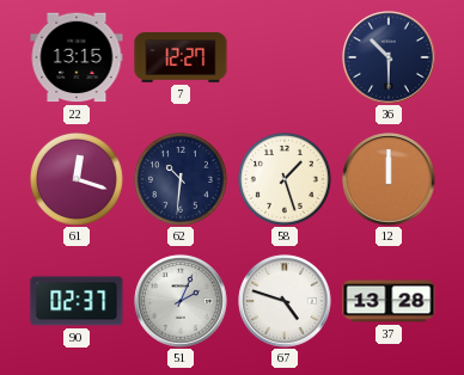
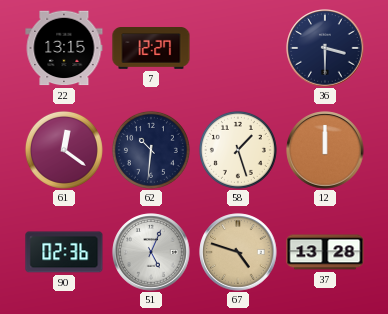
36: 10:30 -> 3:30
61: 12:18 -> 12:21
90: 02:37 -> 02:36
51: 2:04 -> 5:04
67 dial: white -> champagne
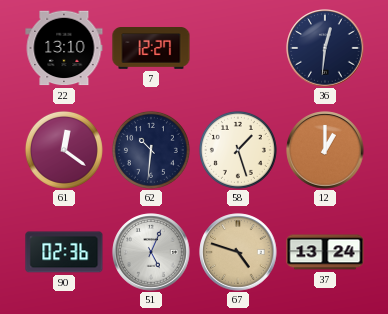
22: 13:15 -> 13:10
36: 3:30 -> 12:31
12: 12:00 -> 1:00
37: 13:28 -> 13:24
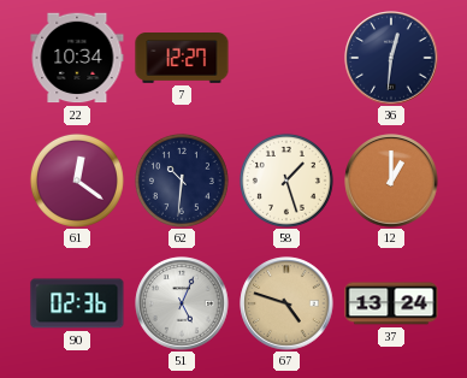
22: 13:10 -> 10:34
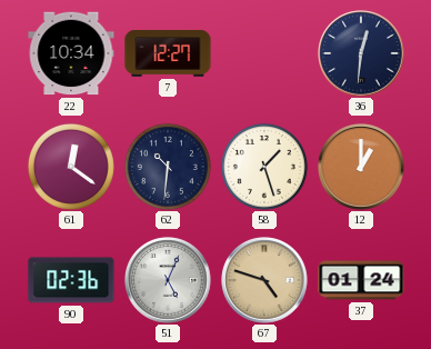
37: 13:24 -> 01:24
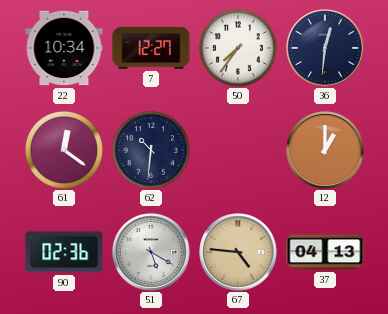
50: none -> 7:36
58: 1:27 -> none
51: 5:04 -> 5:20
67: 4:48 -> 4:46
37: 01:24 -> 04:13
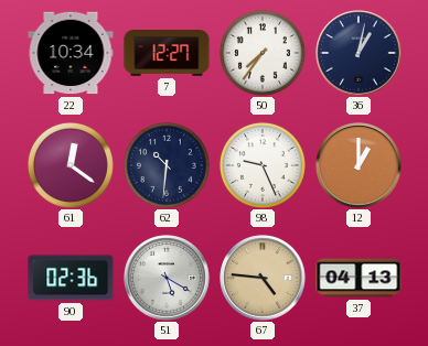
36: 12:31 -> 1:02
98: none -> 9:26
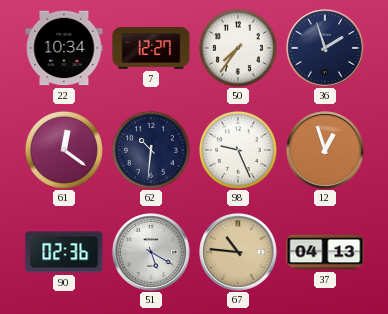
36: 1:02 -> 1:57
12: 1:00 -> 12:57
67: 4:46 -> 10:46
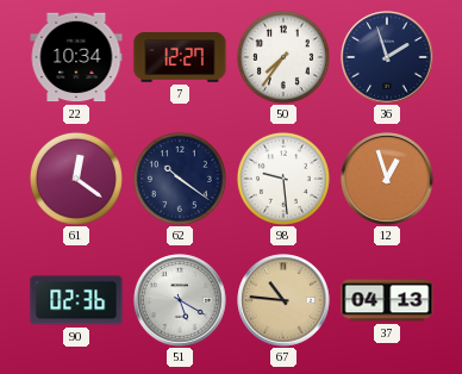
62: 10:31 -> 10:21
98: 9:26 -> 9:29
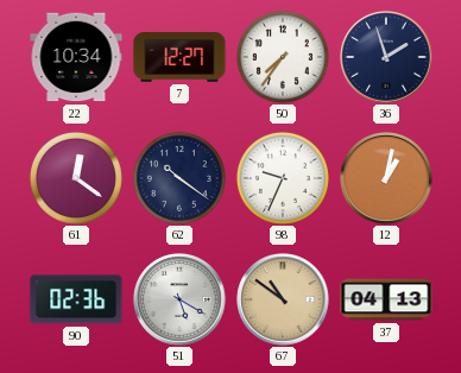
98: 9:29 -> 9:34
12: 12:57 -> 1:02
67: 10:46 -> 10:51
